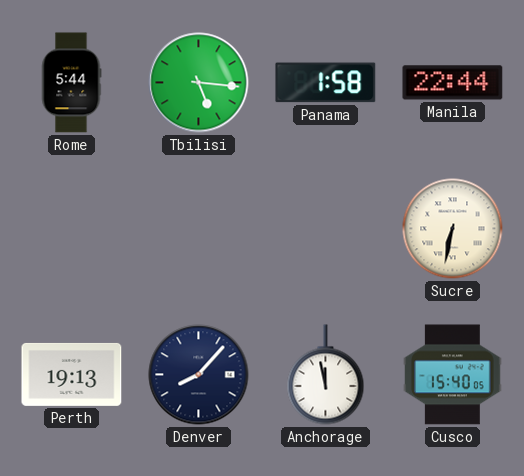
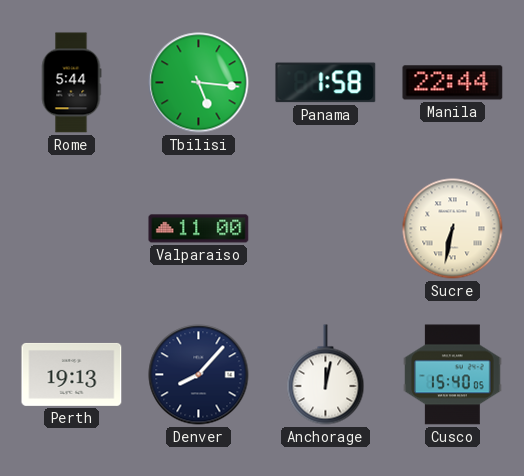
Valparaiso: none -> 11:00
Anchorage: 11:58 -> 12:02
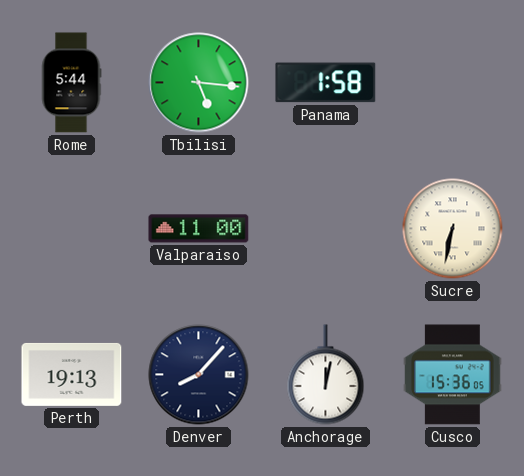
Manila: 22:44 -> none
Cusco: 15:40 -> 15:36
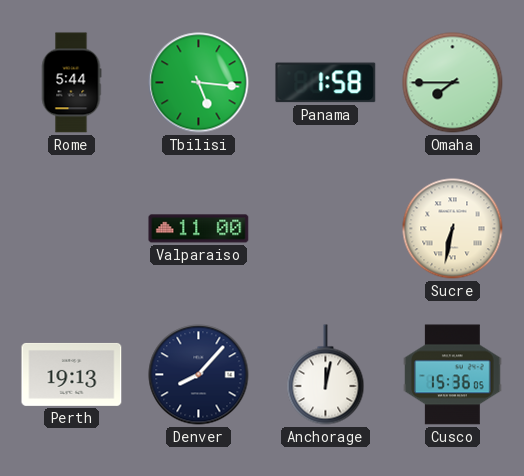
Omaha: none -> 7:45
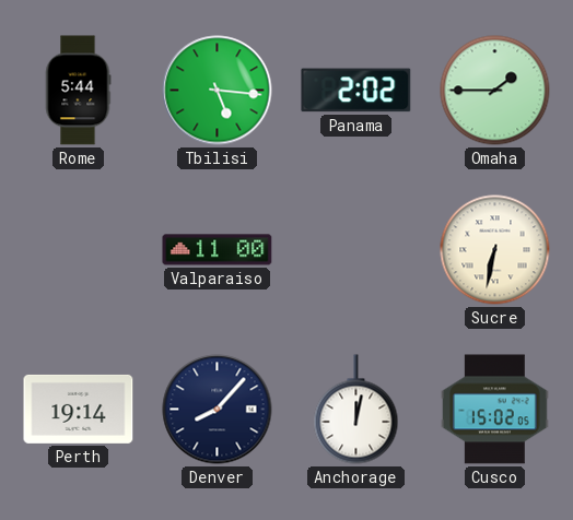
Panama: 1:58 -> 2:02
Omaha: 7:45 -> 1:45
Perth: 19:13 -> 19:14
Cusco: 15:36 -> 15:02
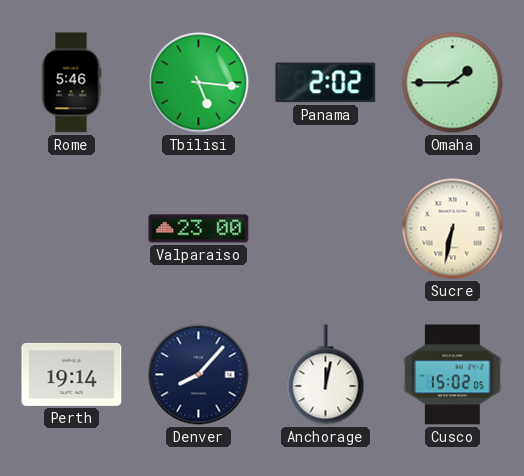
Rome: 5:44 -> 5:46
Valparaiso: 11:00 -> 23:00
